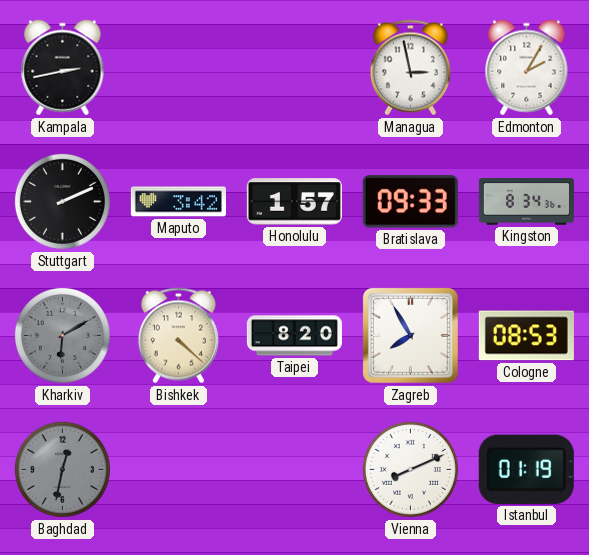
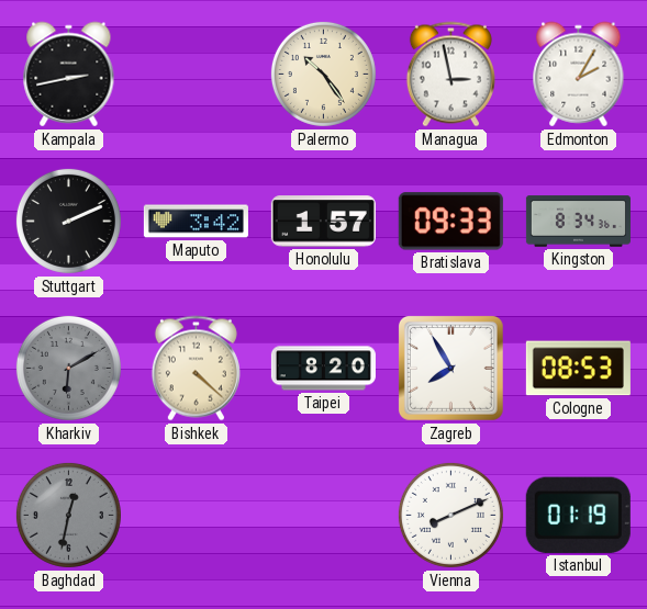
Palermo: none -> 10:24
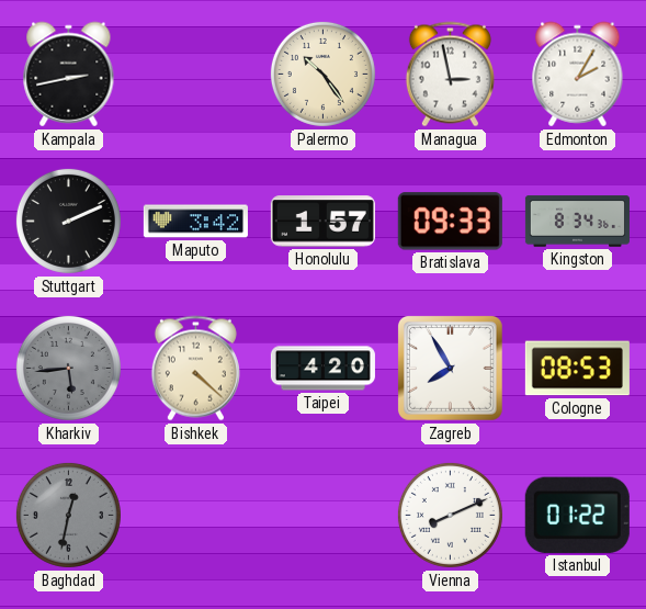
Kharkiv: 6:10 -> 5:44
Taipei: 8:20 -> 4:20
Istanbul: 01:19 -> 01:22
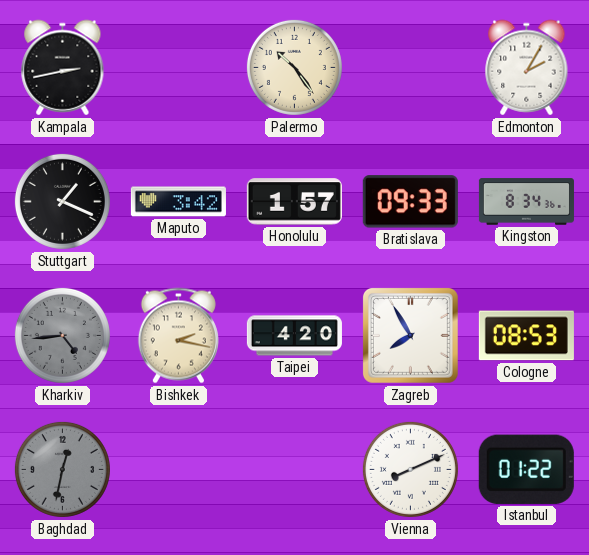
Managua: 2:58 -> none
Stuttgart: 2:11 -> 1:19
Kharkiv: 5:44 -> 4:44
Bishkek: 4:22 -> 2:17
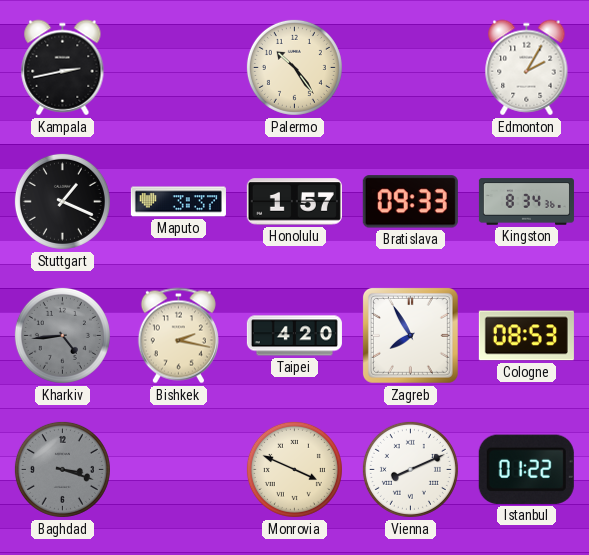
Maputo: 3:42 -> 3:37
Baghdad: 12:32 -> 3:18
Monrovia: none -> 3:49
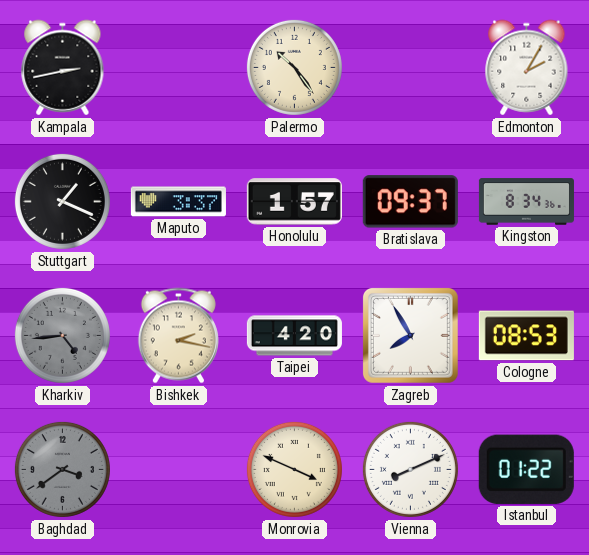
Bratislava: 09:33 -> 09:37
Baghdad: 3:18 -> 3:39
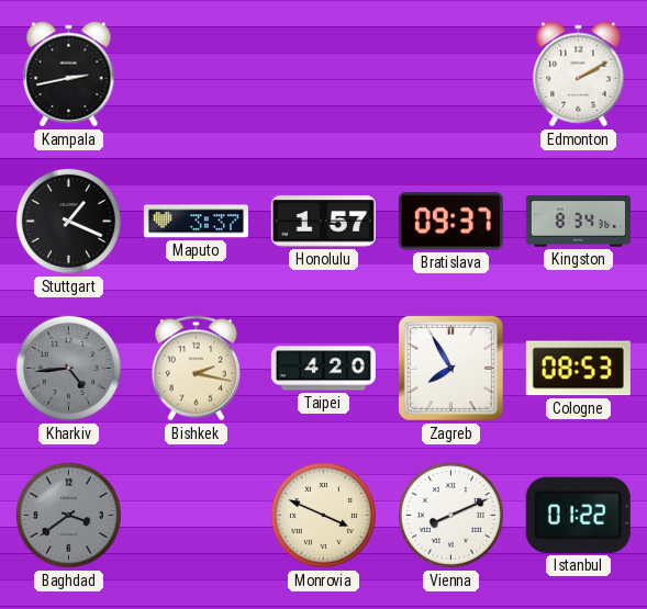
Palermo: 10:24 -> none
Edmonton: 2:05 -> 2:10
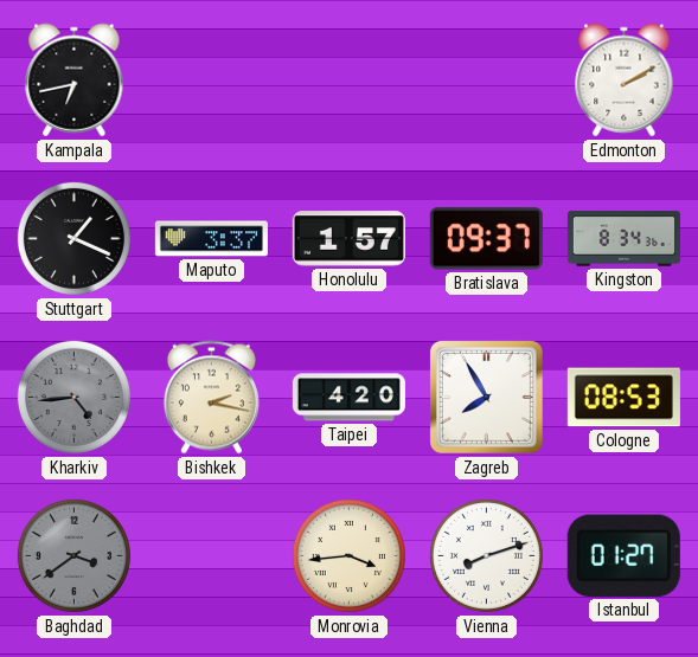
Kampala: 2:43 -> 6:43
Monrovia: 3:49 -> 3:44
Vienna: 8:11 -> 8:12
Istanbul: 01:22 -> 01:27
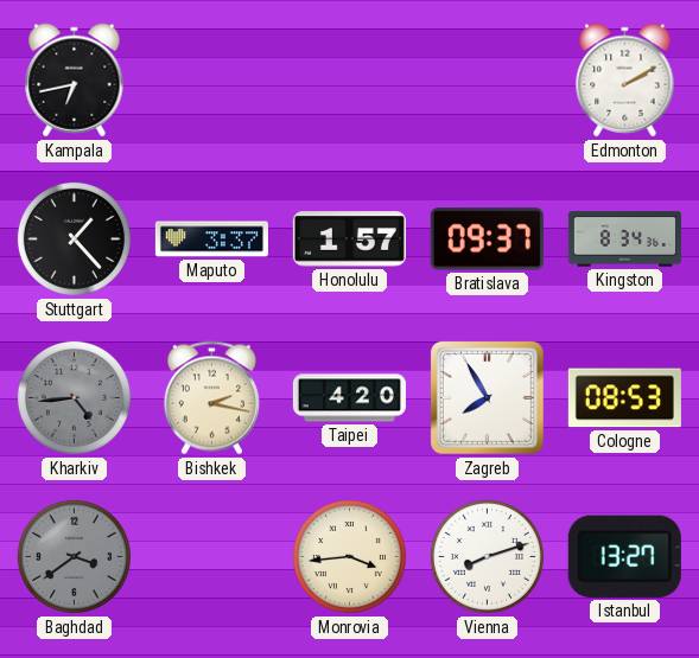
Stuttgart: 1:19 -> 1:23
Istanbul: 01:27 -> 13:27
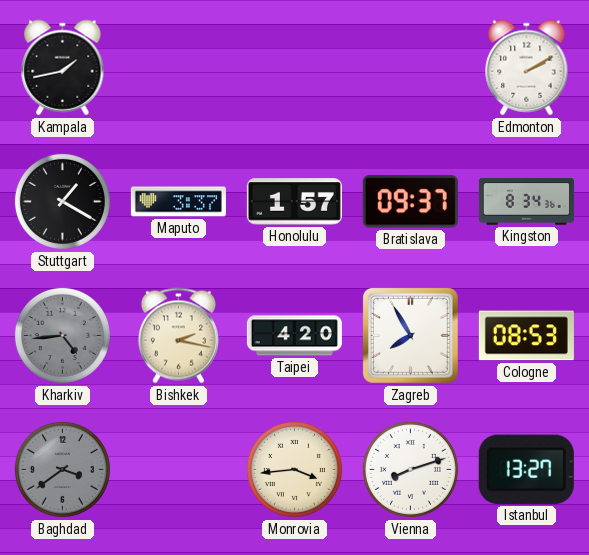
Kampala: 6:43 -> 1:43
Stuttgart: 1:23 -> 1:20
